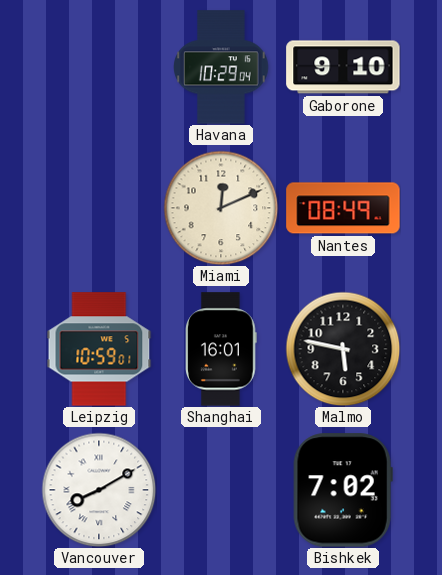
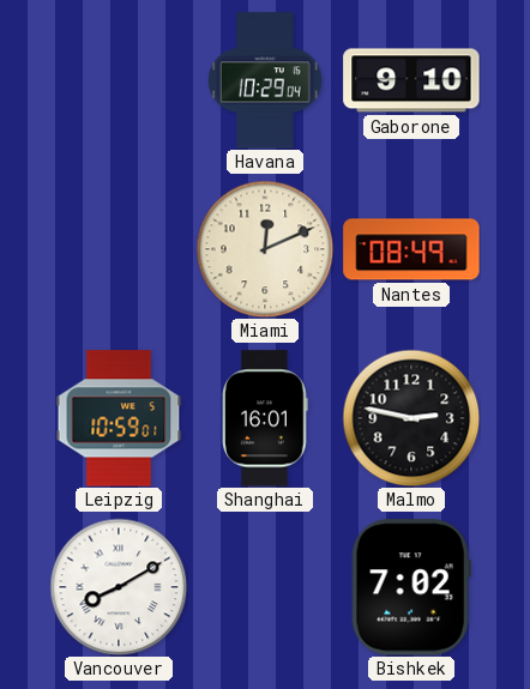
Malmo: 5:47 -> 2:47
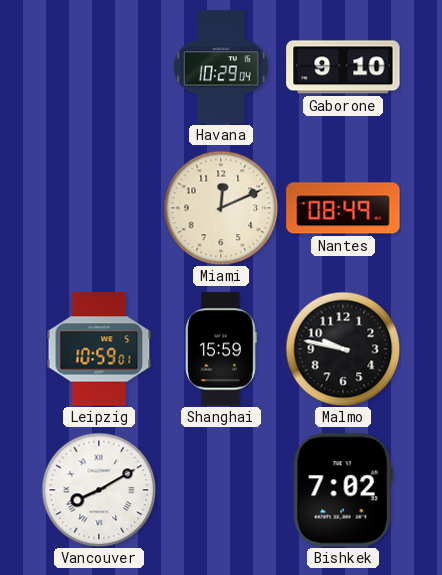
Shanghai: 16:01 -> 15:59
Malmo: 2:47 -> 9:47
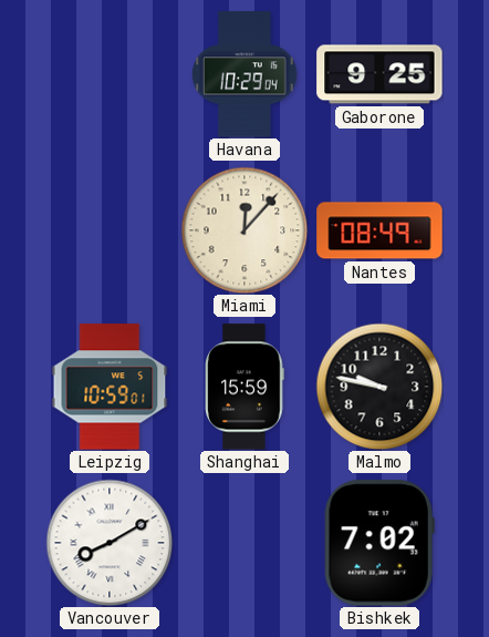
Gaborone: 9:10 -> 9:25
Miami: 12:11 -> 12:07
